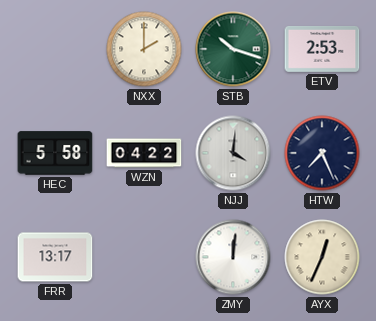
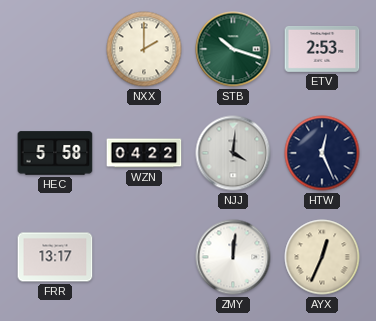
HTW: 7:26 -> 12:26
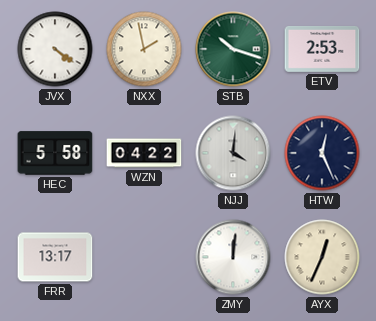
JVX: none -> 4:21
NXX: 2:00 -> 1:58
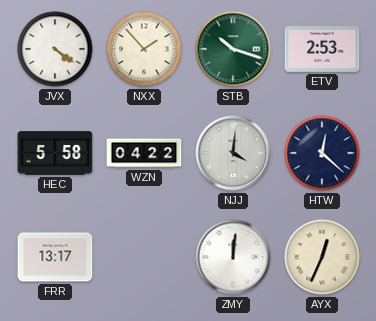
NXX: 1:58 -> 1:53
HTW: 12:26 -> 12:22
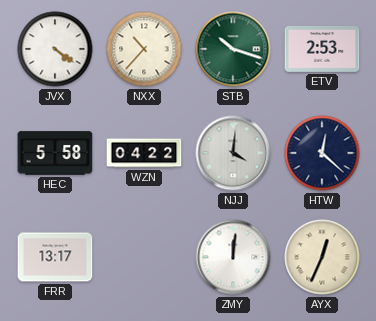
NXX: 1:53 -> 10:37
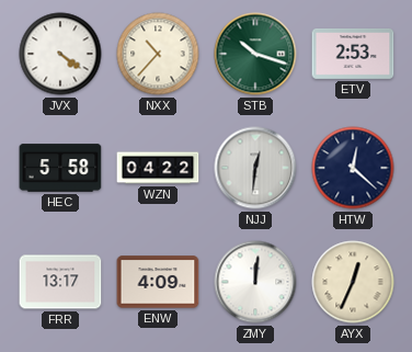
NJJ: 4:01 -> 12:31
ENW: none -> 4:09
